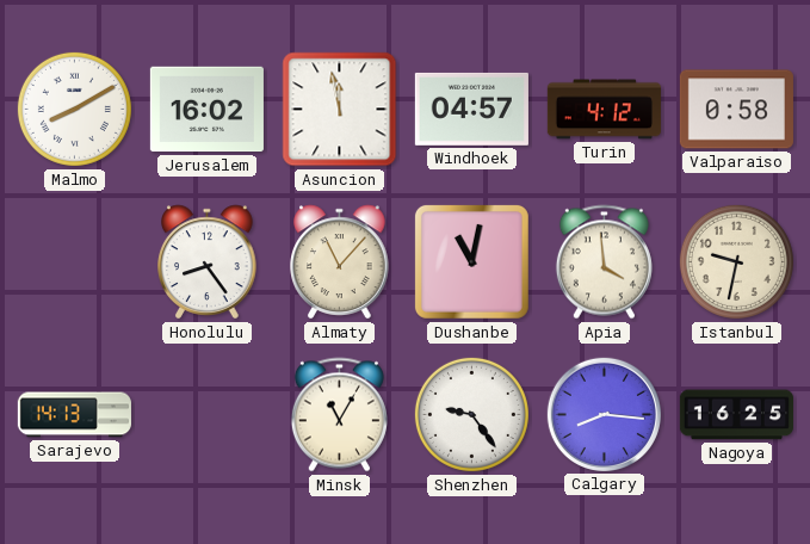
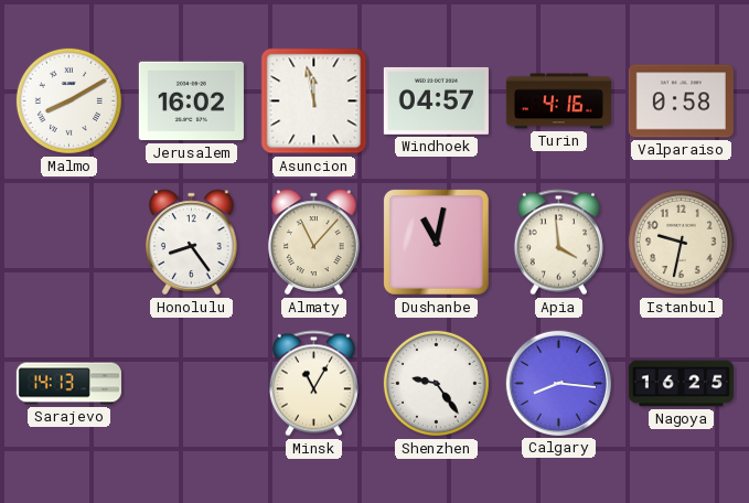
Turin: 4:12 -> 4:16
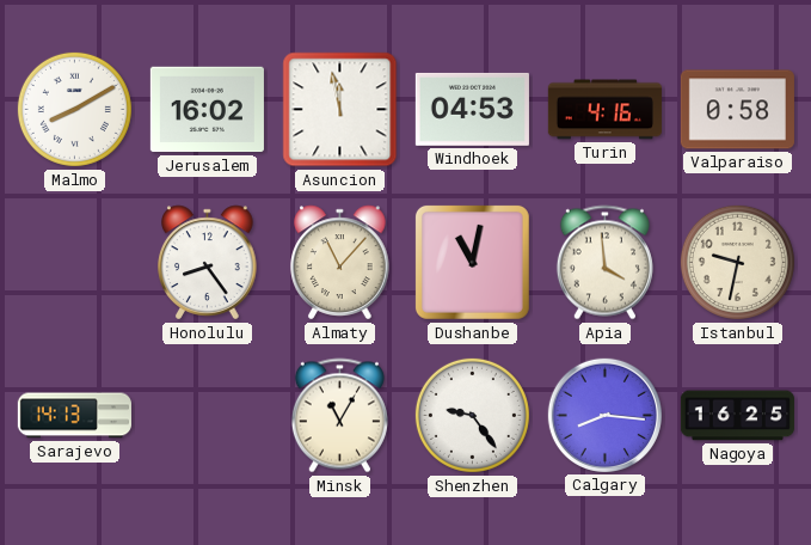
Windhoek: 04:57 -> 04:53
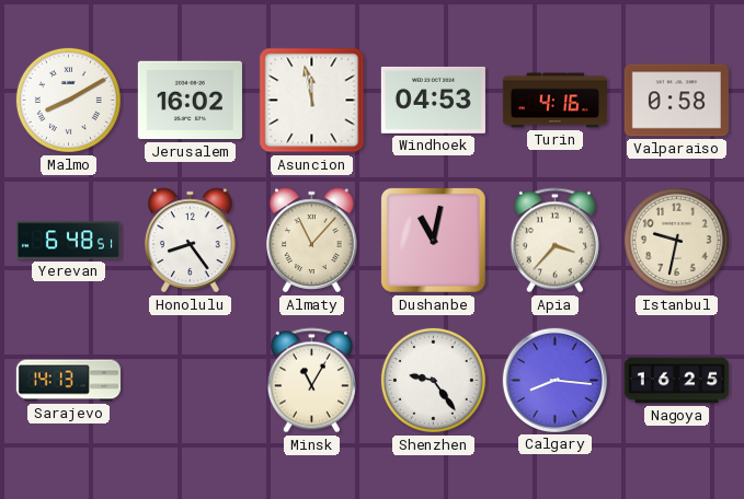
Yerevan: none -> 6:48
Apia: 3:59 -> 3:37
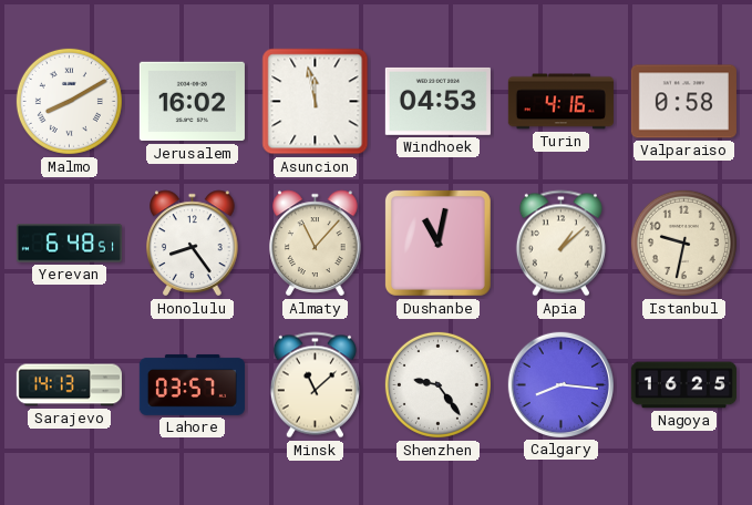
Apia: 3:37 -> 1:08
Lahore: none -> 03:57
Minsk: 11:05 -> 11:08
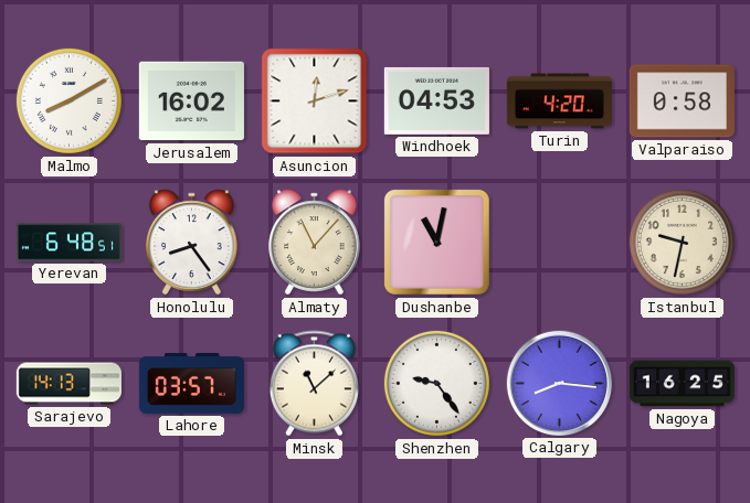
Asuncion: 11:58 -> 12:12
Turin: 4:16 -> 4:20
Apia: 1:08 -> none
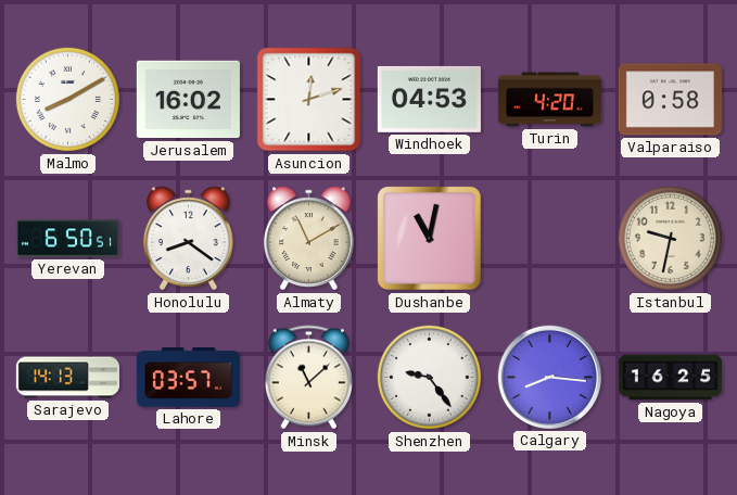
Yerevan: 6:48 -> 6:50
Honolulu: 8:24 -> 8:21
Almaty: 11:07 -> 11:10
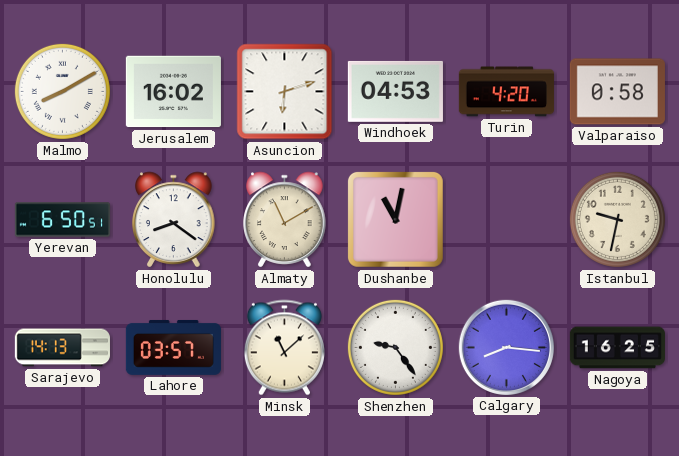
Asuncion: 12:12 -> 6:12
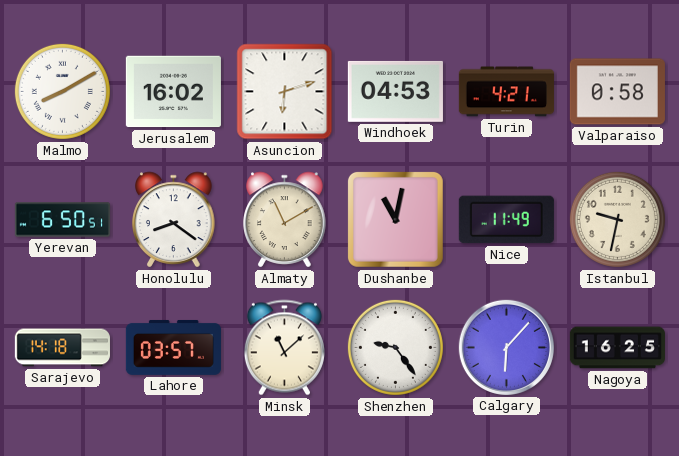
Turin: 4:20 -> 4:21
Nice: none -> 11:49
Sarajevo: 14:13 -> 14:18
Calgary: 8:16 -> 6:07
